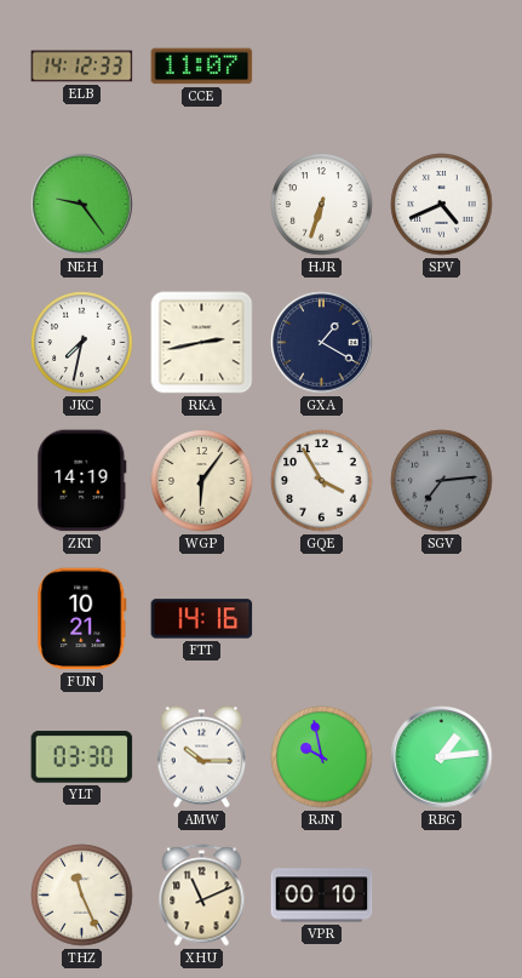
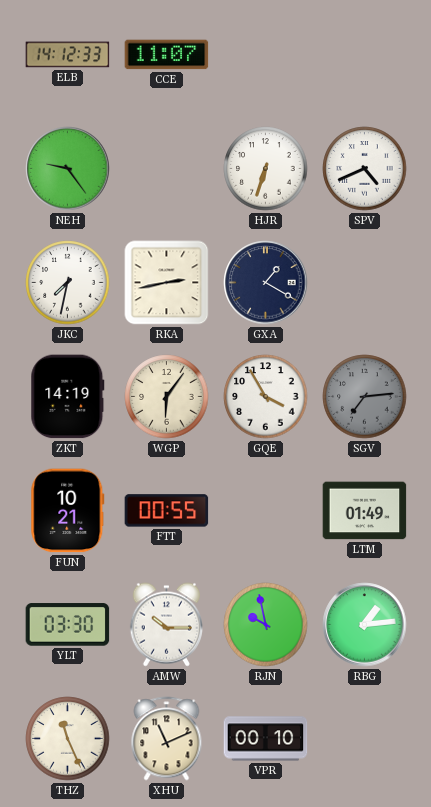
FTT: 14:16 -> 00:55
LTM: none -> 01:49
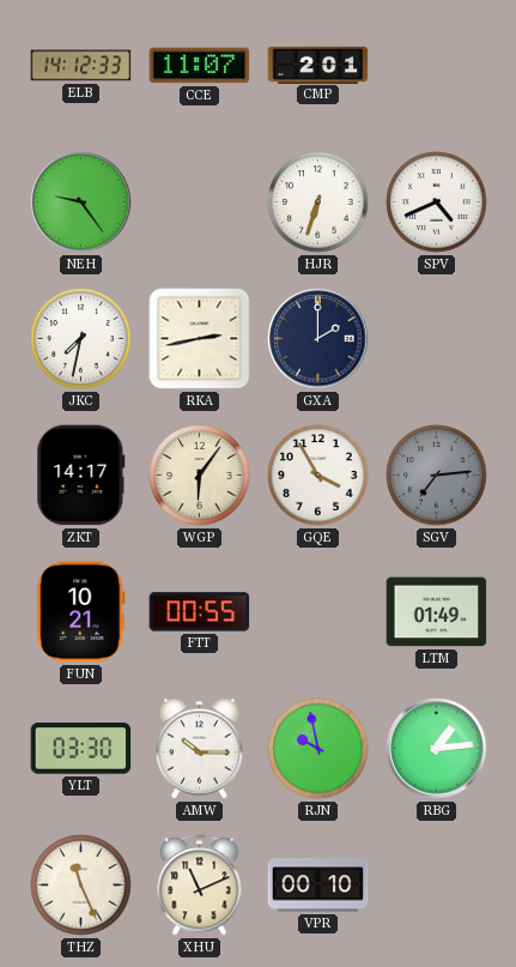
CMP: none -> 2:01
GXA: 1:20 -> 2:00
ZKT: 14:19 -> 14:17
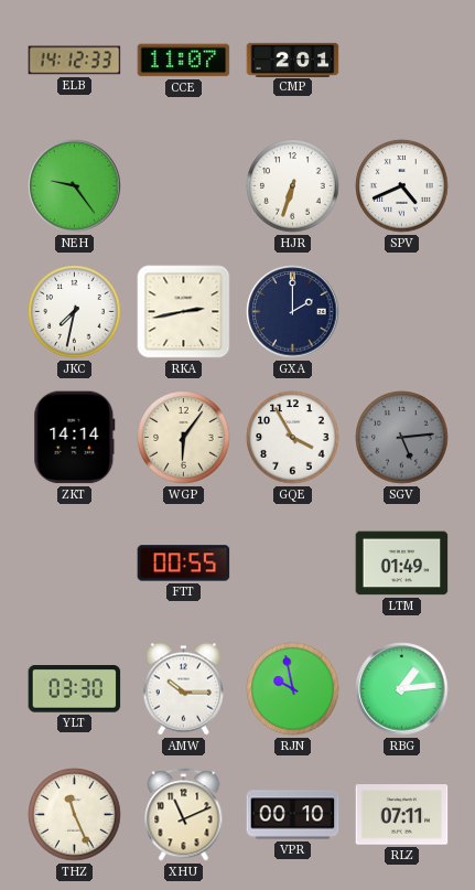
ZKT: 14:17 -> 14:14
SGV: 7:14 -> 5:14
FUN: 10:21 -> none
RLZ: none -> 07:11
